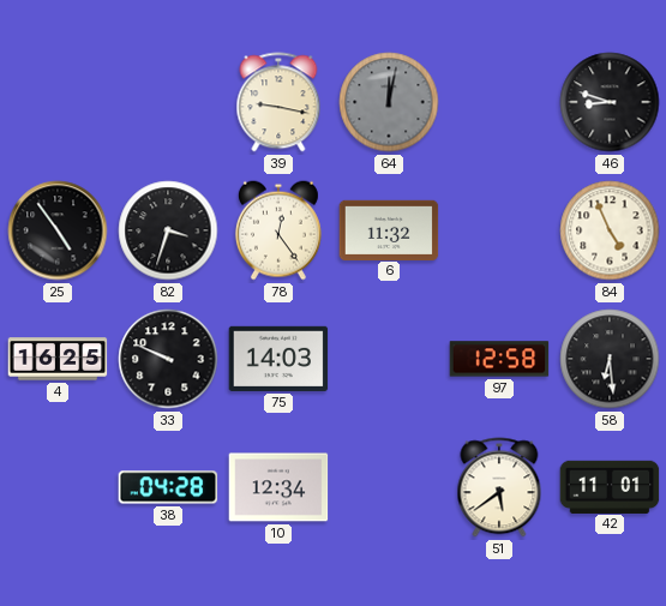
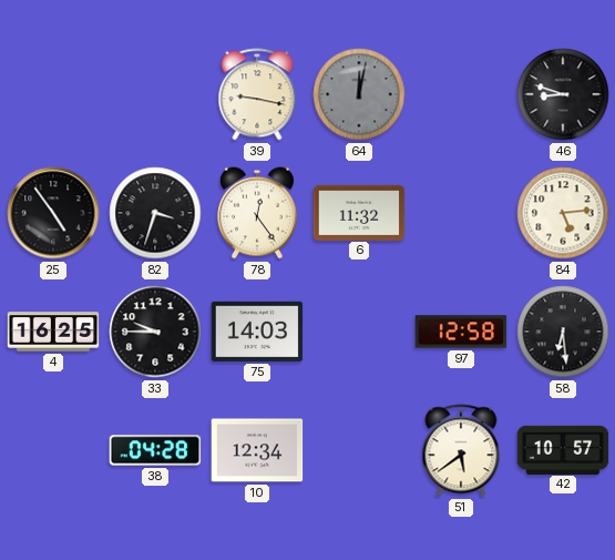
84: 4:56 -> 5:14
33: 9:49 -> 9:45
42: 11:01 -> 10:57
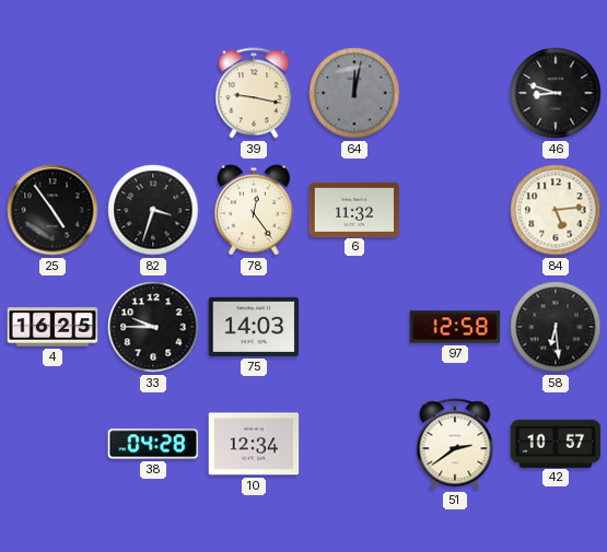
51: 5:39 -> 2:39
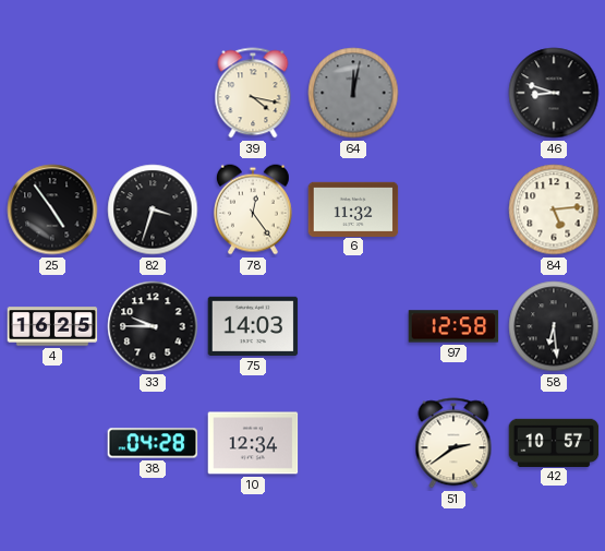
39: 9:17 -> 4:17
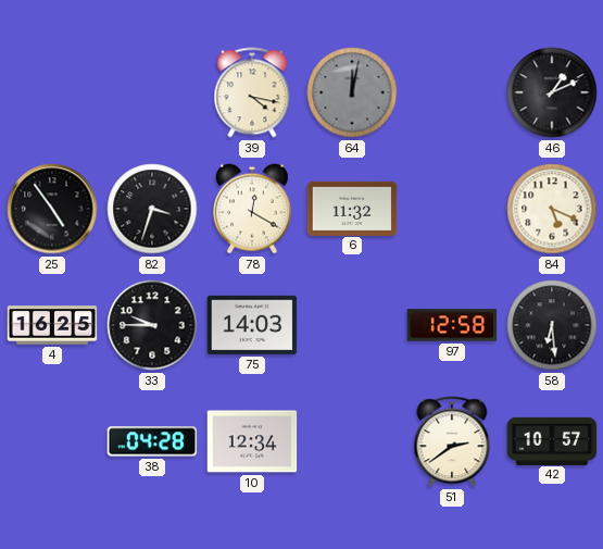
46: 8:48 -> 1:11
78: 12:24 -> 12:20
84: 5:14 -> 5:19
